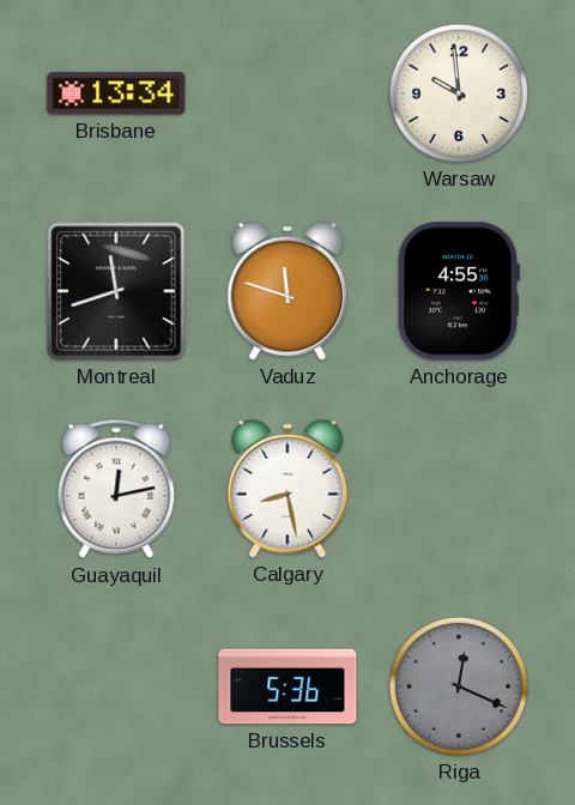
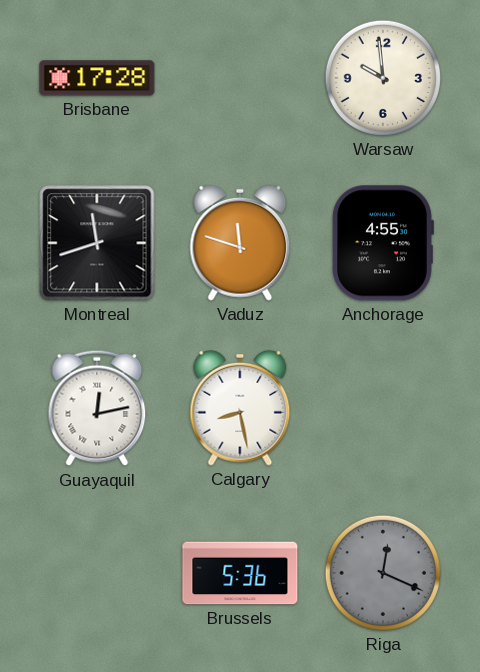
Brisbane: 13:34 -> 17:28
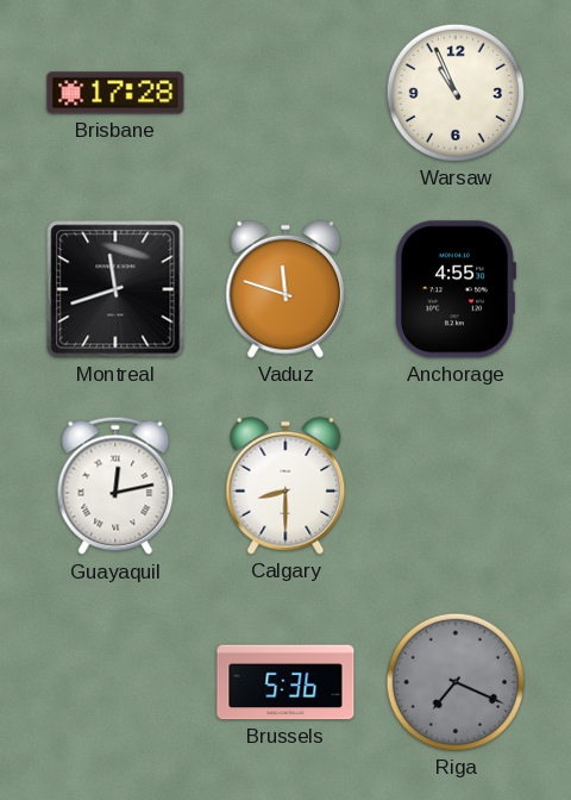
Warsaw: 9:59 -> 10:56
Calgary: 8:28 -> 8:30
Riga: 12:19 -> 7:19
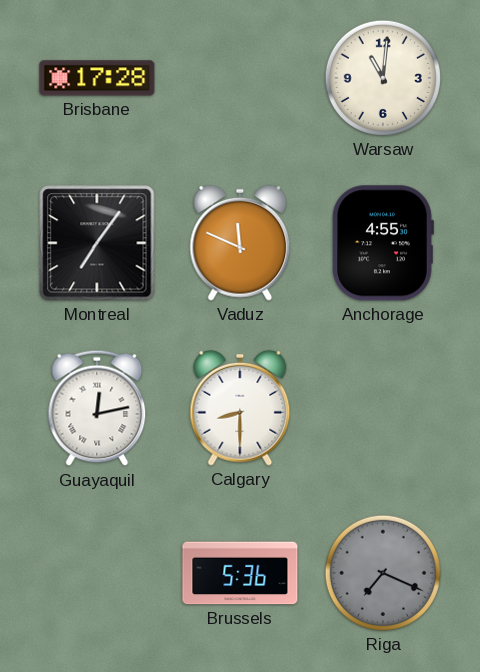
Warsaw: 10:56 -> 11:01
Montreal: 11:42 -> 7:06
Vaduz: 11:48 -> 11:49
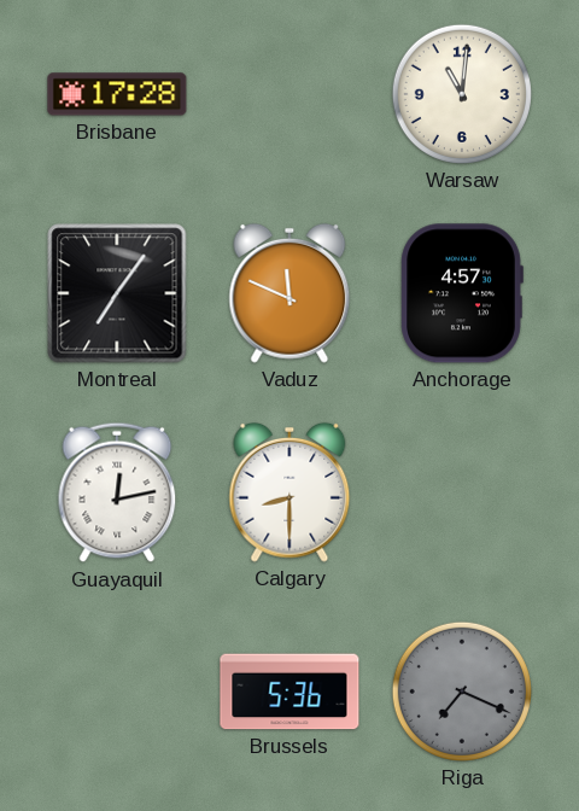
Anchorage: 4:55 -> 4:57
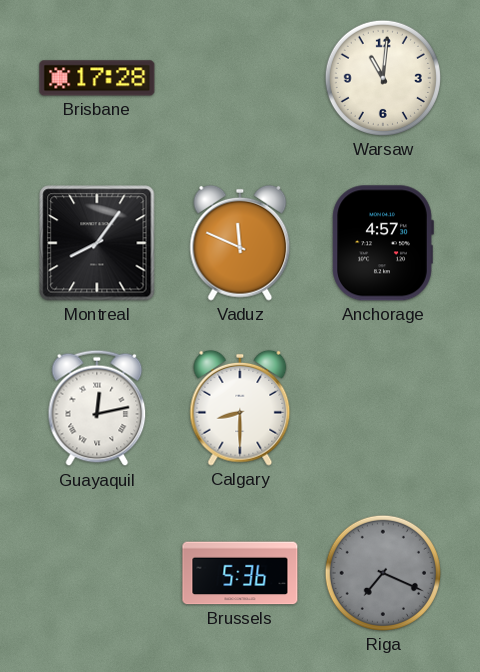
Montreal: 7:06 -> 8:06
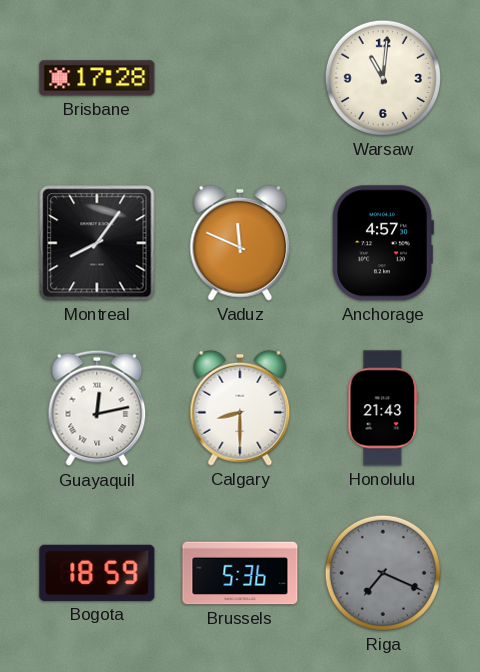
Honolulu: none -> 21:43
Bogota: none -> 18:59
